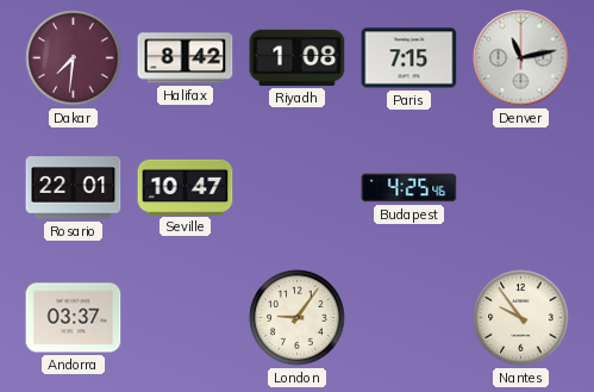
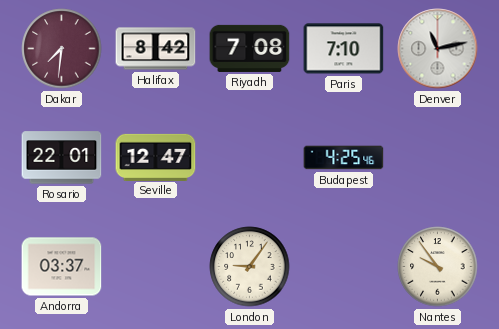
Riyadh: 1:08 -> 7:08
Paris: 7:15 -> 7:10
Seville: 10:47 -> 12:47
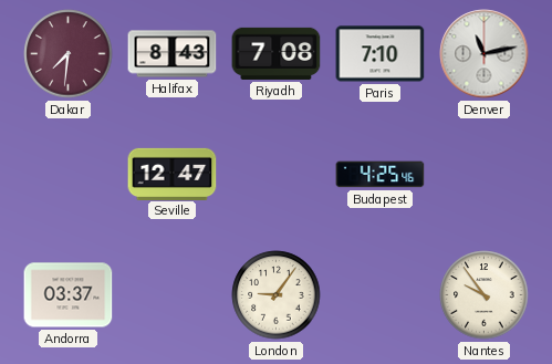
Halifax: 8:42 -> 8:43
Rosario: 22:01 -> none
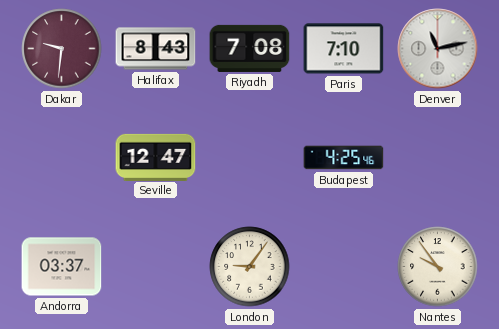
Dakar: 7:31 -> 9:31
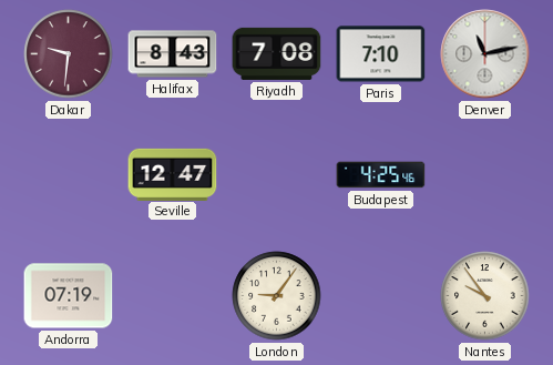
Andorra: 03:37 -> 07:19
